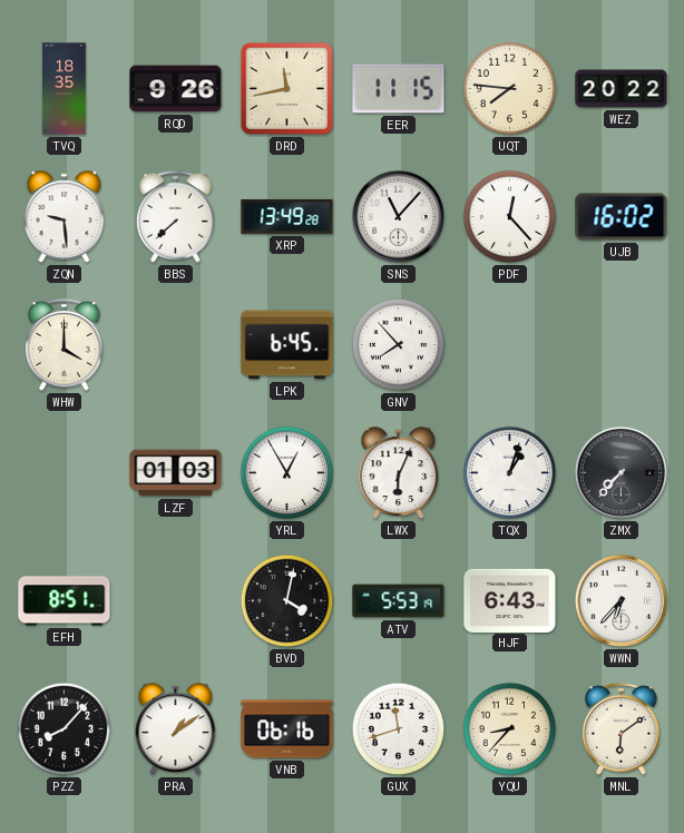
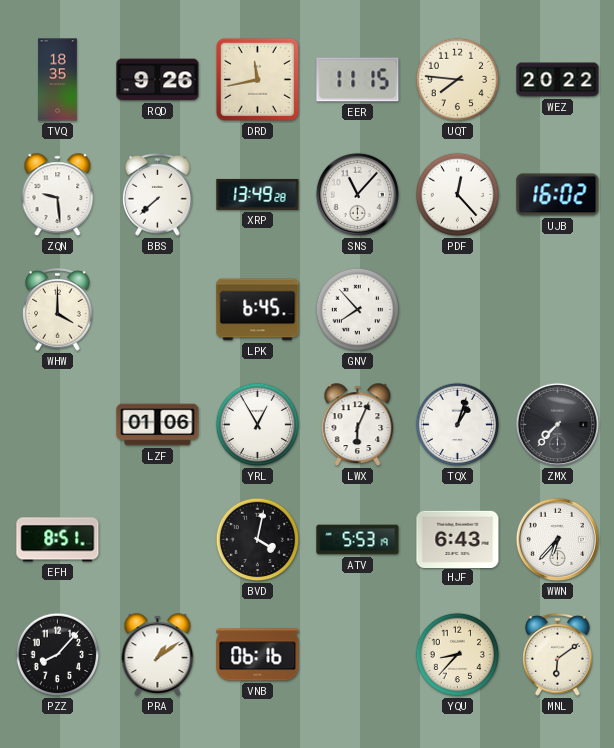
LZF: 01:03 -> 01:06
GUX: 11:42 -> none
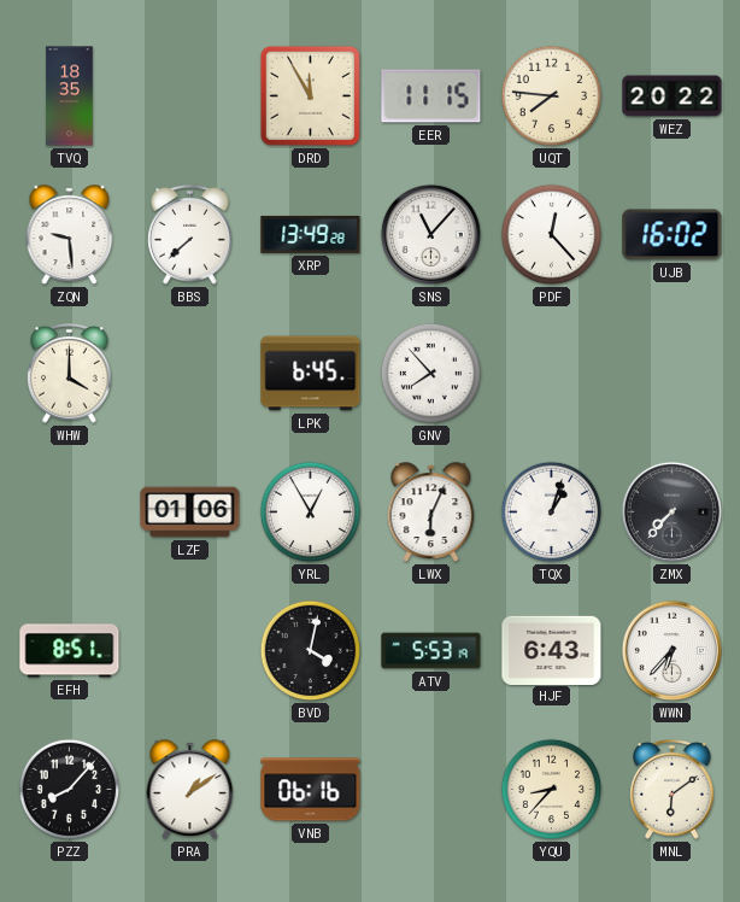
RQD: 9:26 -> none
DRD: 11:43 -> 11:55
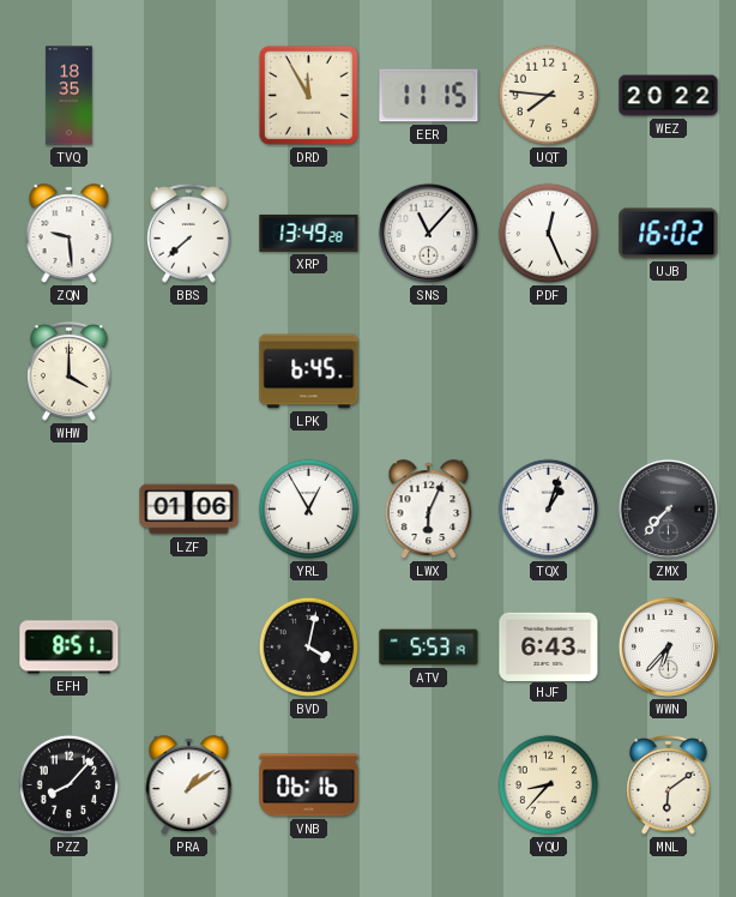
PDF: 12:23 -> 12:26
GNV: 7:53 -> none
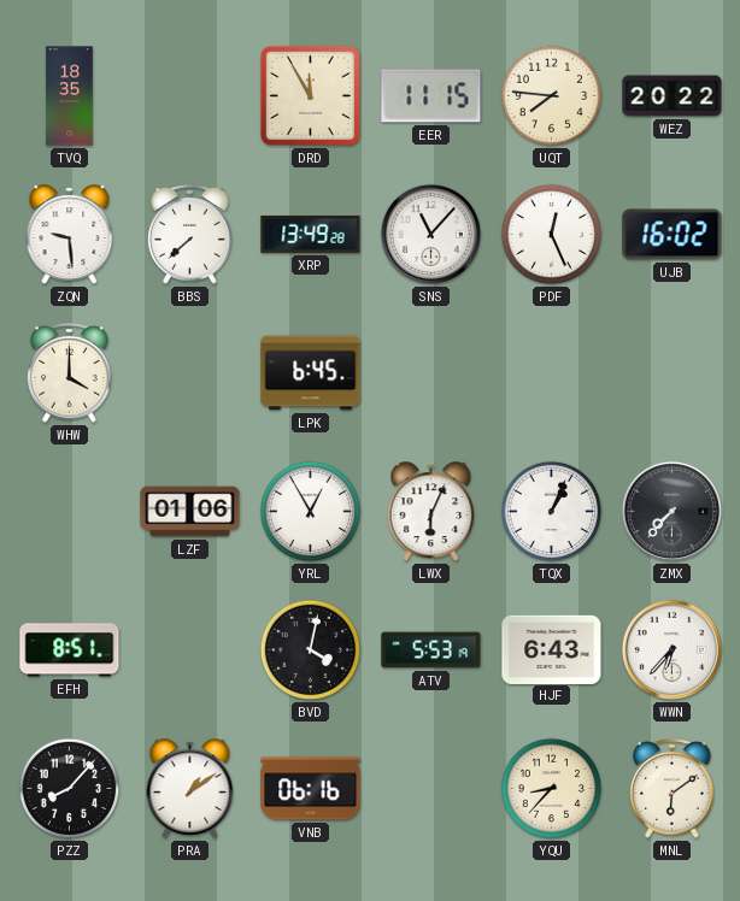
TQX: 1:03 -> 1:04
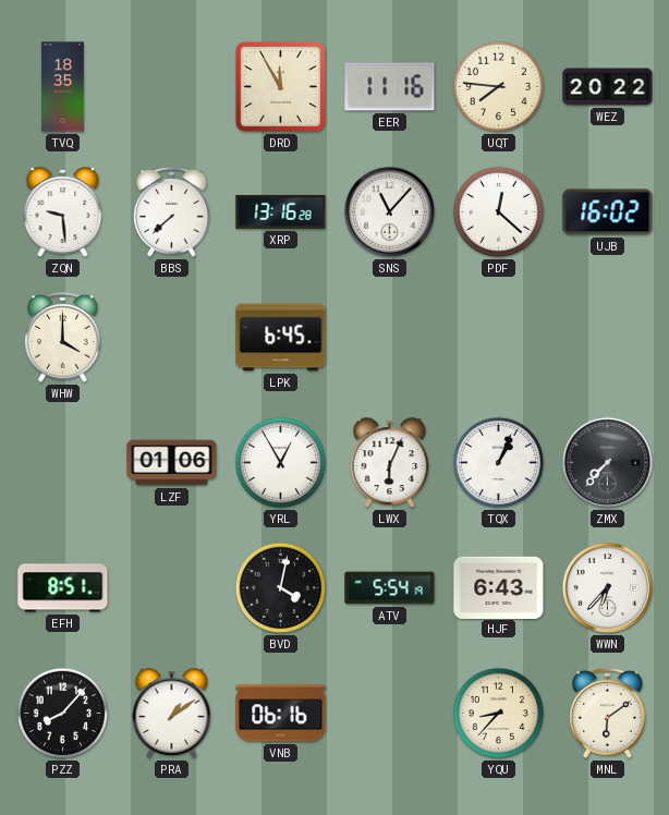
EER: 11:15 -> 11:16
XRP: 13:49 -> 13:16
PDF: 12:26 -> 12:22
ATV: 5:53 -> 5:54
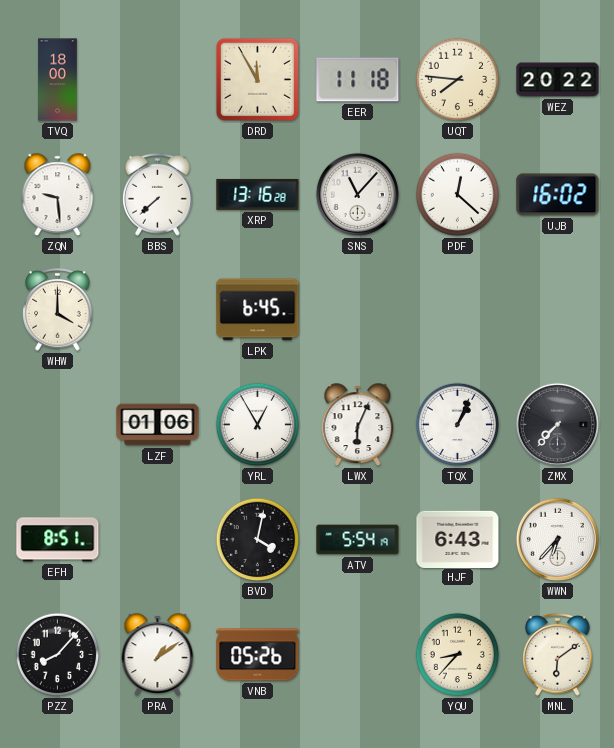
TVQ: 18:35 -> 18:00
EER: 11:16 -> 11:18
VNB: 06:16 -> 05:26
